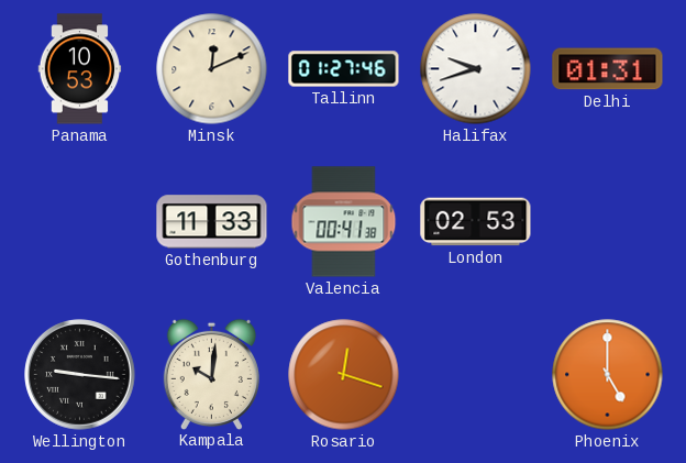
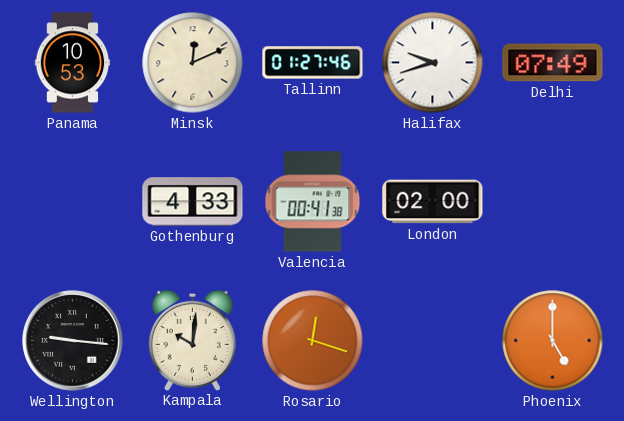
Delhi: 01:31 -> 07:49
Gothenburg: 11:33 -> 4:33
London: 02:53 -> 02:00
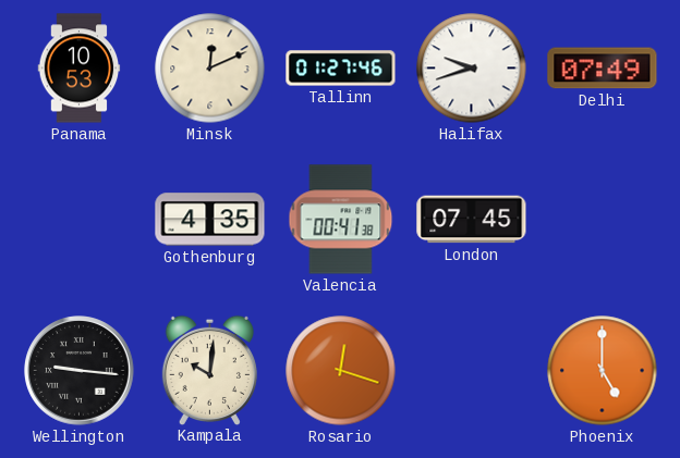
Gothenburg: 4:33 -> 4:35
London: 02:00 -> 07:45
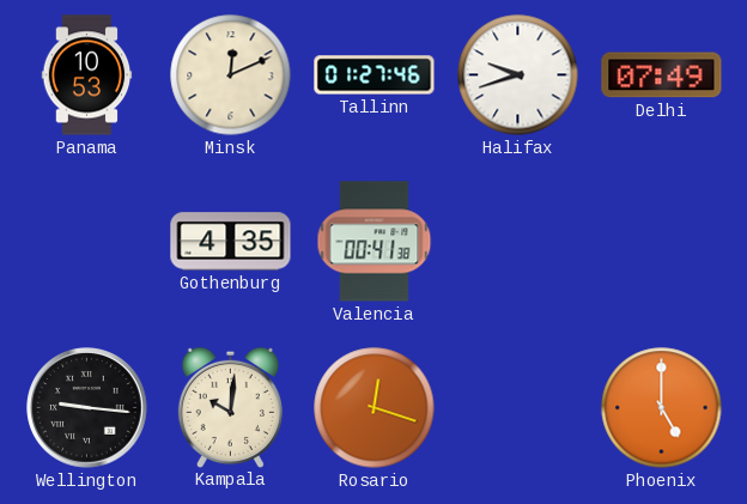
London: 07:45 -> none
